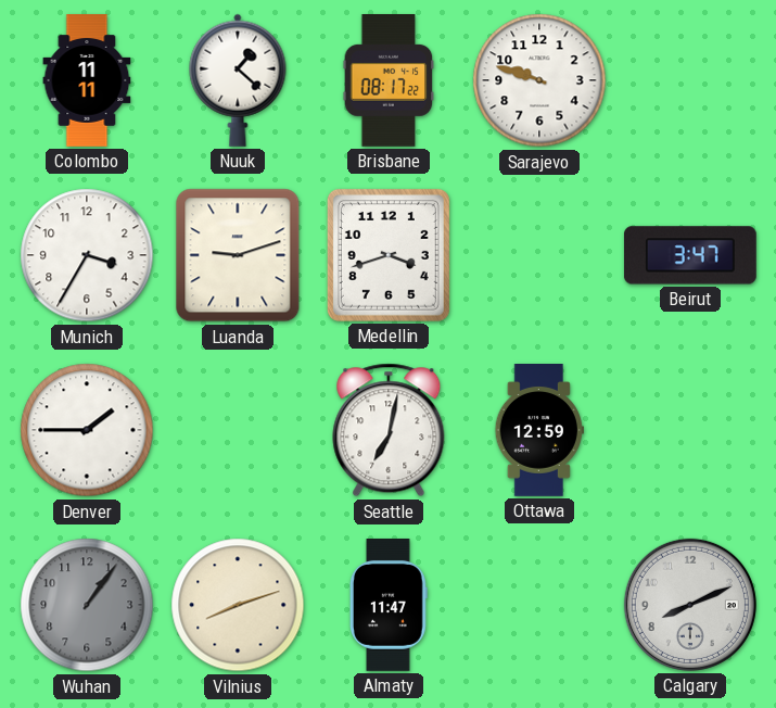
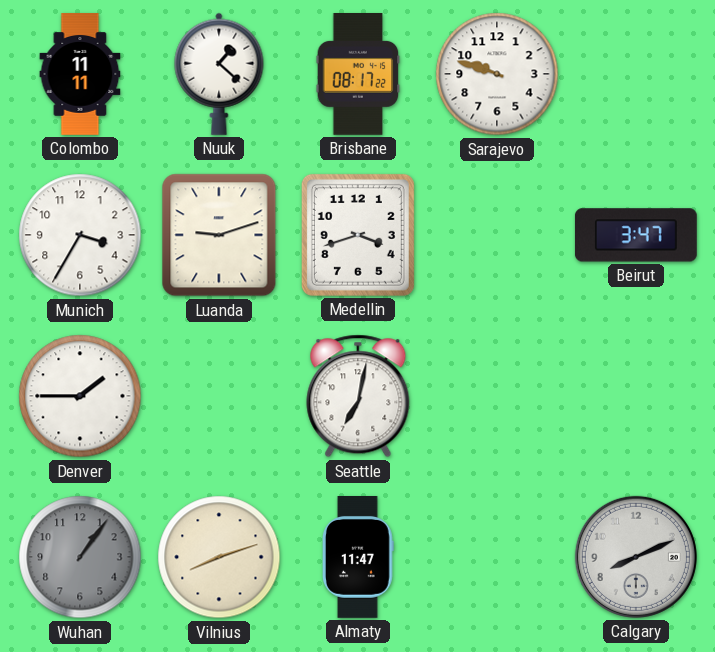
Ottawa: 12:59 -> none
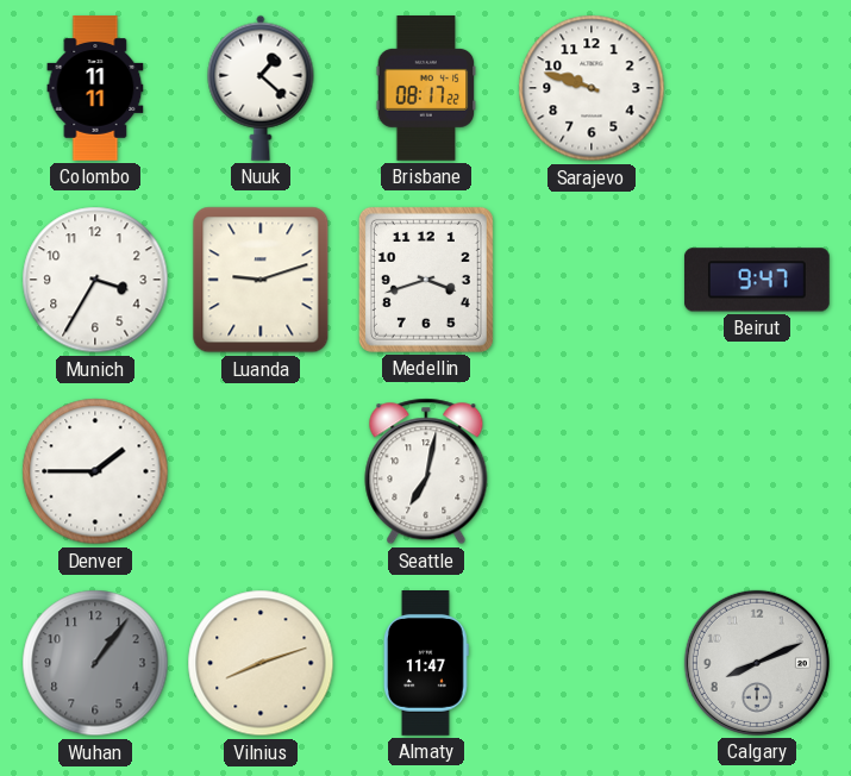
Beirut: 3:47 -> 9:47
